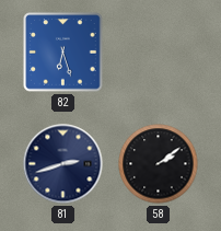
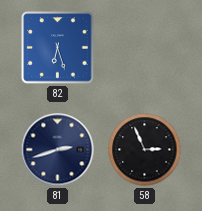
58: 2:09 -> 2:56
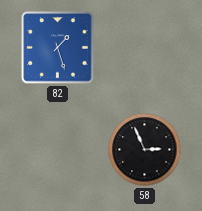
82: 6:27 -> 1:27
81: 2:42 -> none
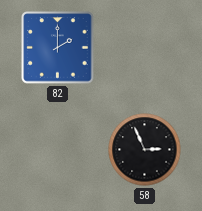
82: 1:27 -> 2:00
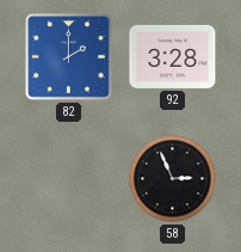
92: none -> 3:28
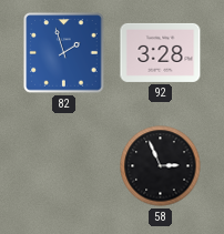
82: 2:00 -> 1:57
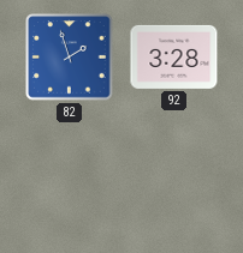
58: 2:56 -> none
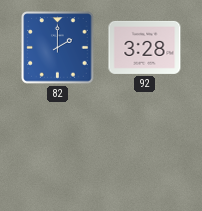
82: 1:57 -> 2:00
